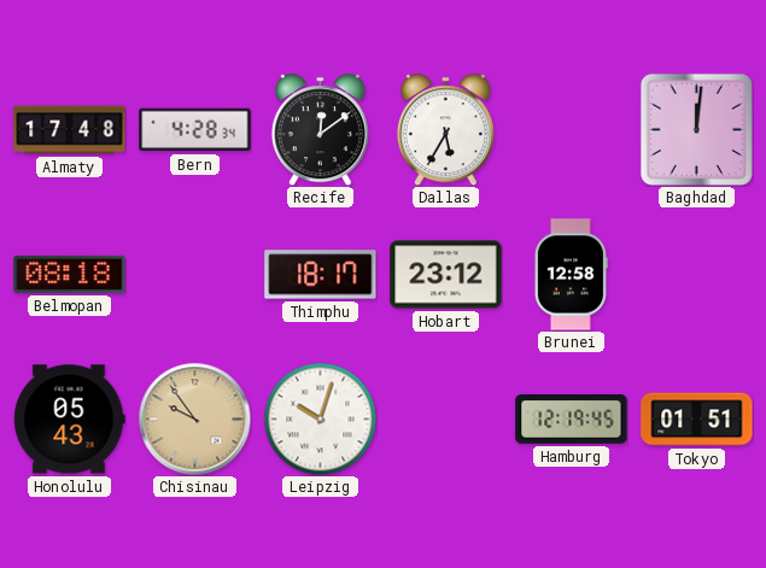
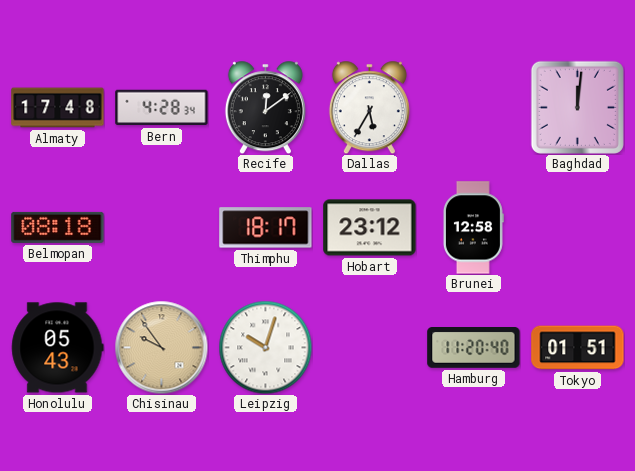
Hamburg: 12:19 -> 11:20
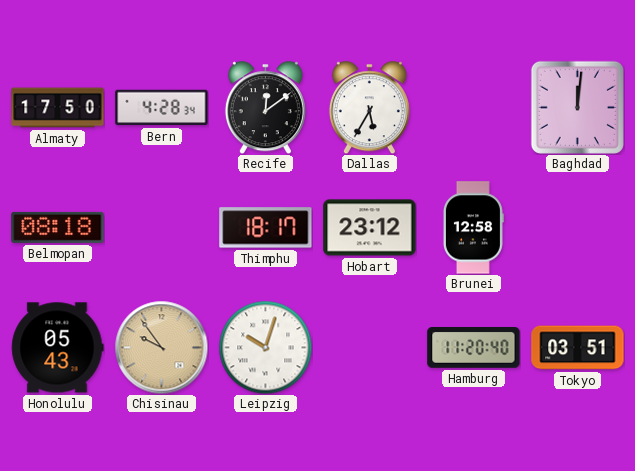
Almaty: 17:48 -> 17:50
Tokyo: 01:51 -> 03:51
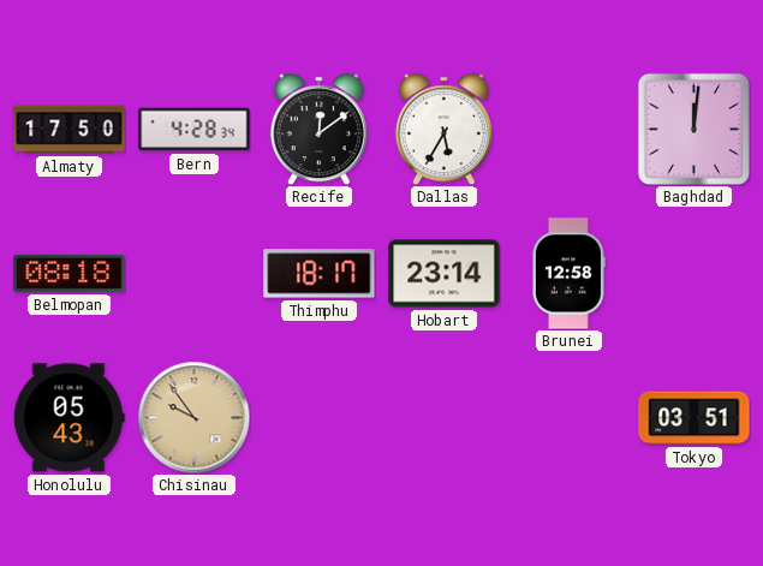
Hobart: 23:12 -> 23:14
Leipzig: 10:03 -> none
Hamburg: 11:20 -> none
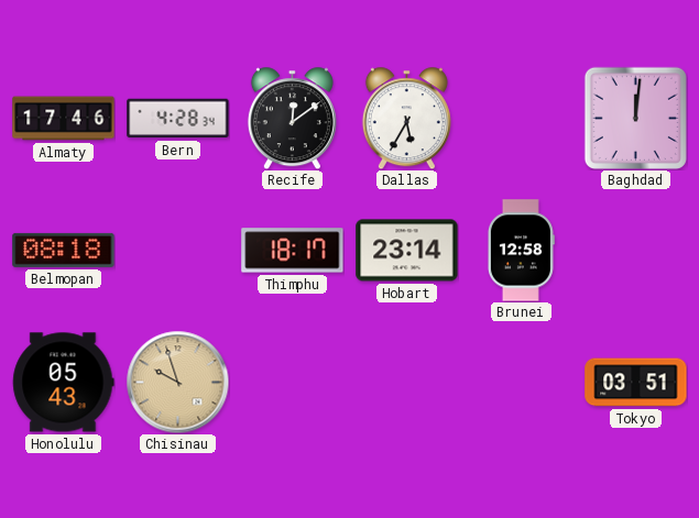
Almaty: 17:50 -> 17:46
Chisinau: 9:54 -> 9:57
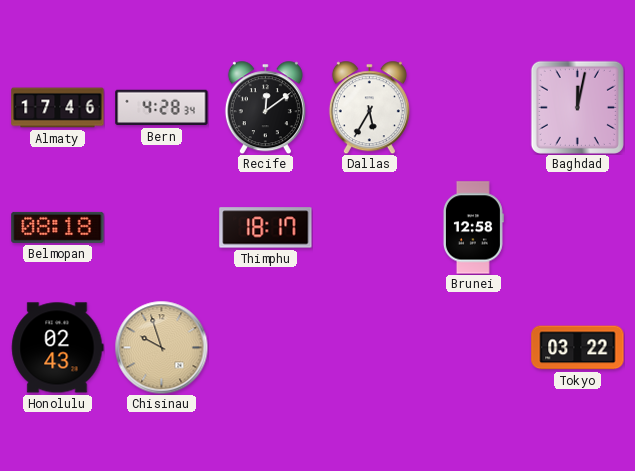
Baghdad: 12:01 -> 12:02
Hobart: 23:14 -> none
Honolulu: 05:43 -> 02:43
Tokyo: 03:51 -> 03:22
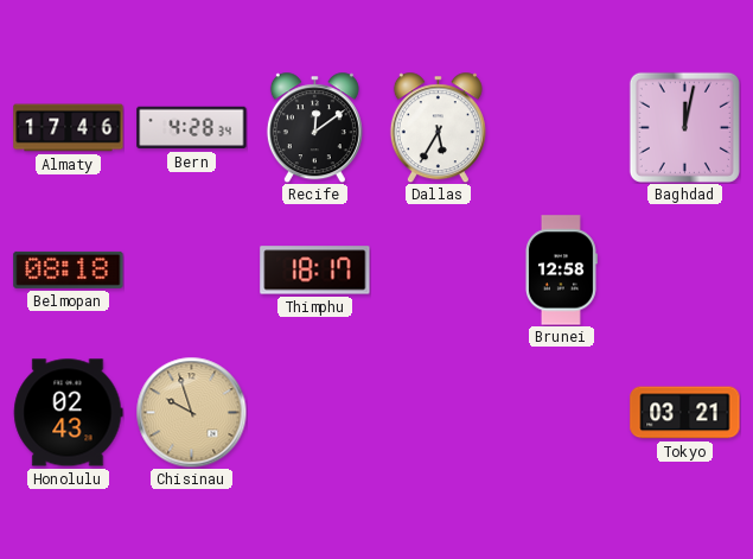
Tokyo: 03:22 -> 03:21
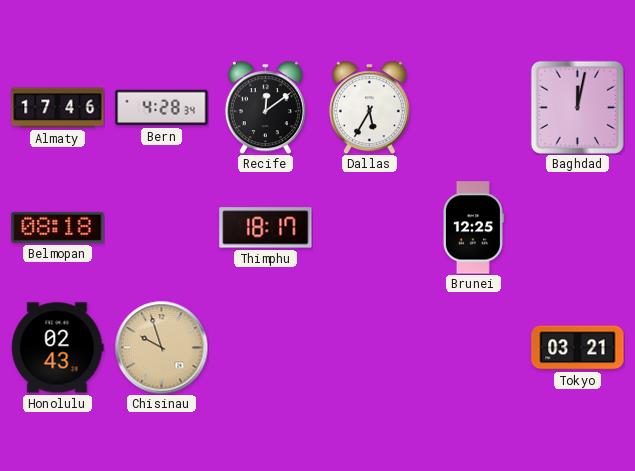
Brunei: 12:58 -> 12:25
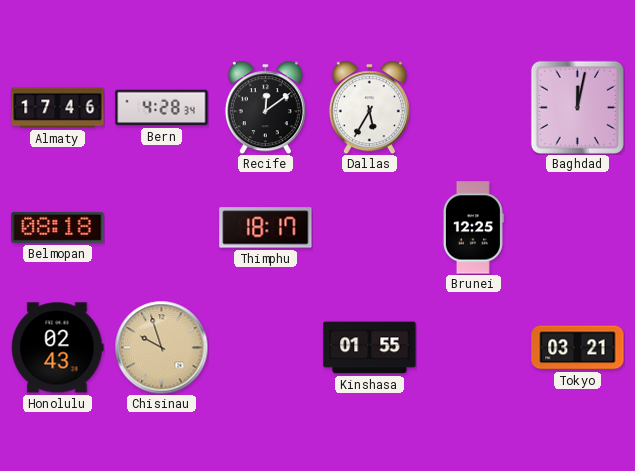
Kinshasa: none -> 01:55
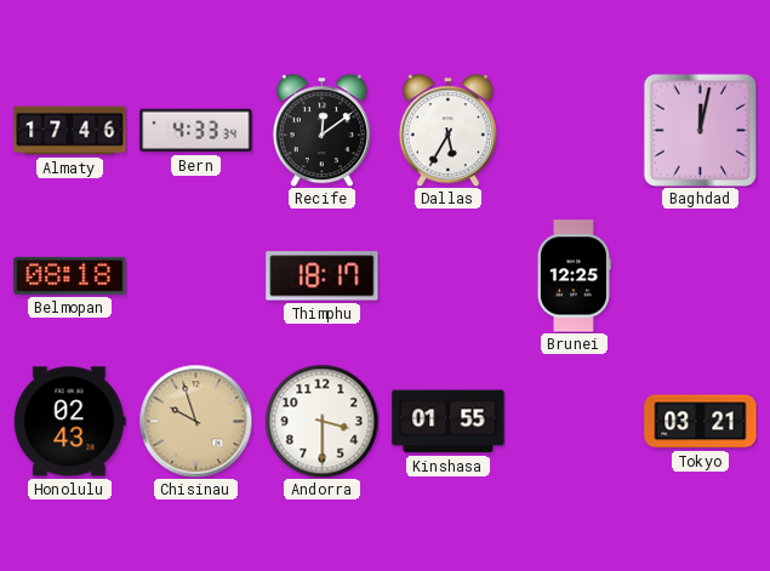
Bern: 4:28 -> 4:33
Andorra: none -> 3:30
